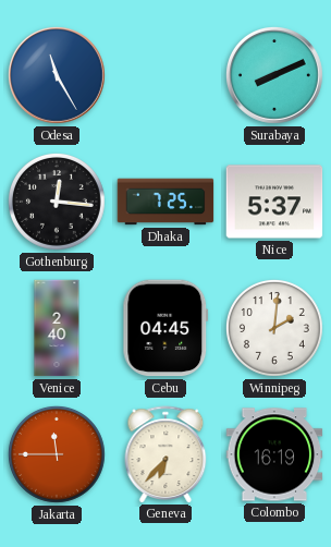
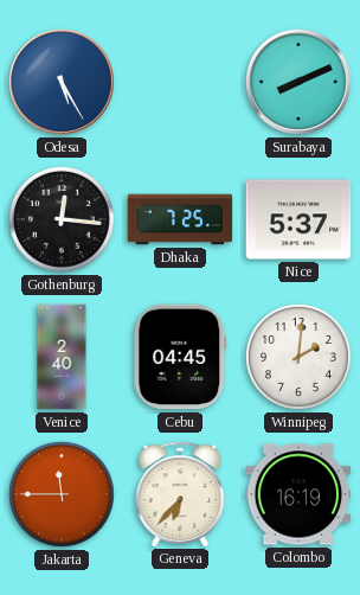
Odesa: 11:25 -> 5:25
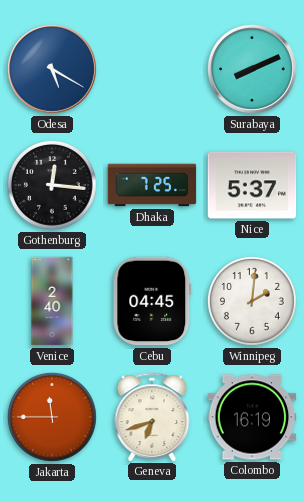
Odesa: 5:25 -> 5:20
Geneva: 6:37 -> 6:42
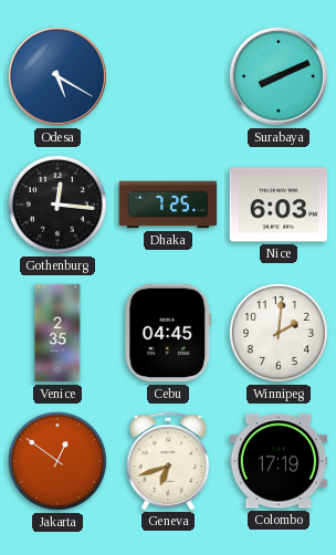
Nice: 5:37 -> 6:03
Venice: 2:40 -> 2:35
Jakarta: 11:45 -> 12:51
Colombo: 16:19 -> 17:19
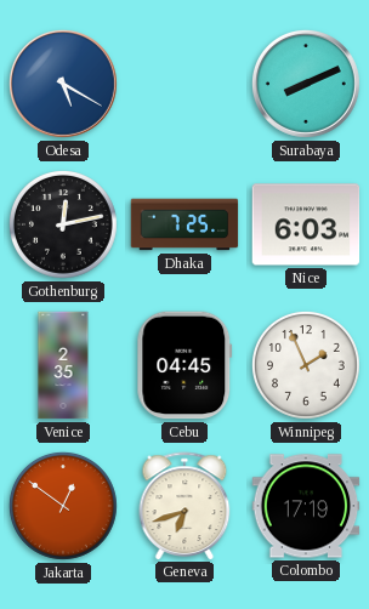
Gothenburg: 12:16 -> 12:13
Winnipeg: 2:01 -> 1:56
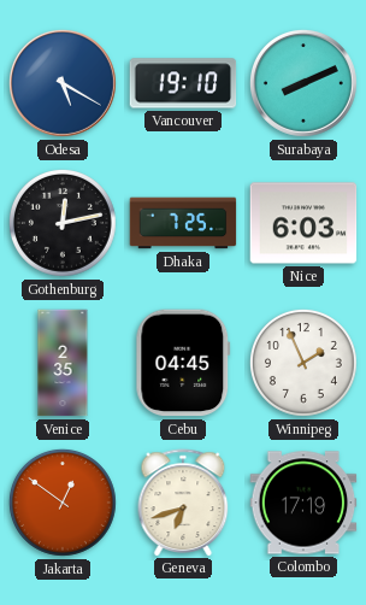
Vancouver: none -> 19:10
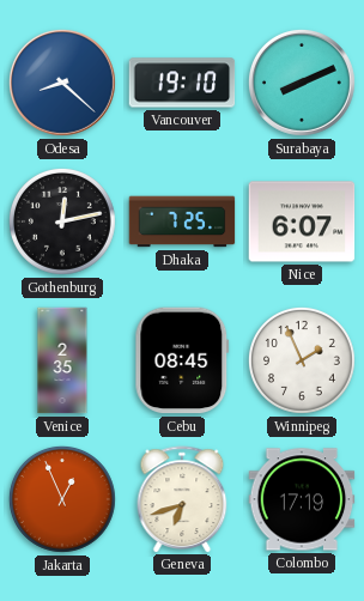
Odesa: 5:20 -> 8:22
Nice: 6:03 -> 6:07
Cebu: 04:45 -> 08:45
Jakarta: 12:51 -> 12:56
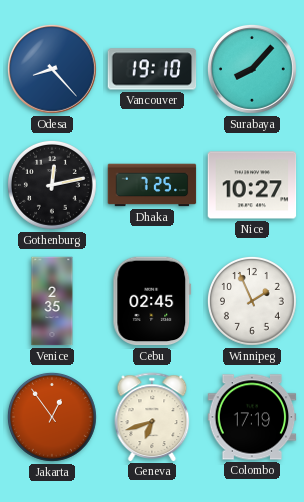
Odesa: 8:22 -> 8:23
Surabaya: 8:11 -> 8:07
Nice: 6:07 -> 10:27
Cebu: 08:45 -> 02:45
Jakarta: 12:56 -> 12:54
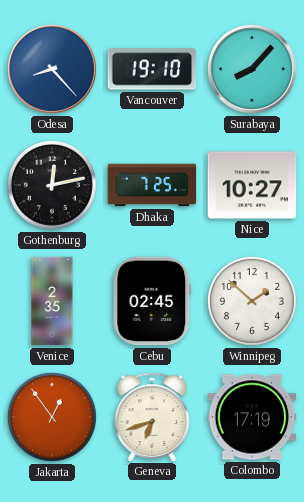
Winnipeg: 1:56 -> 1:52
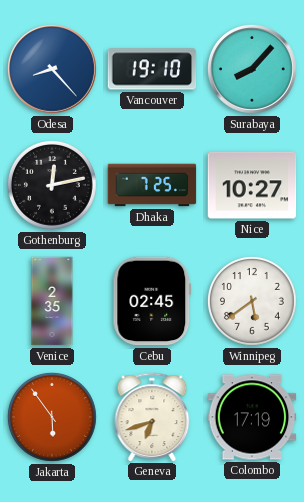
Winnipeg: 1:52 -> 5:39
Jakarta: 12:54 -> 5:54
